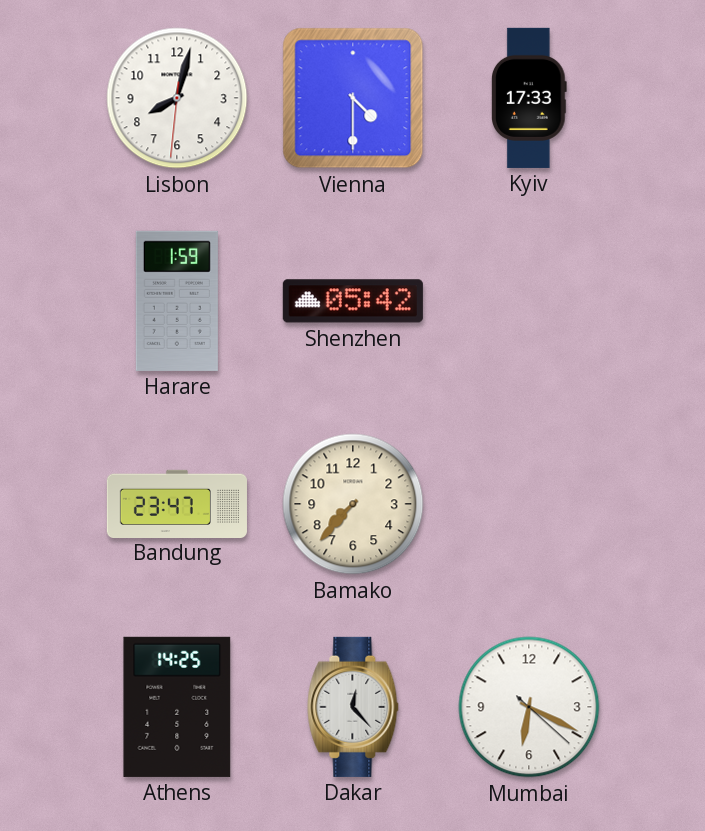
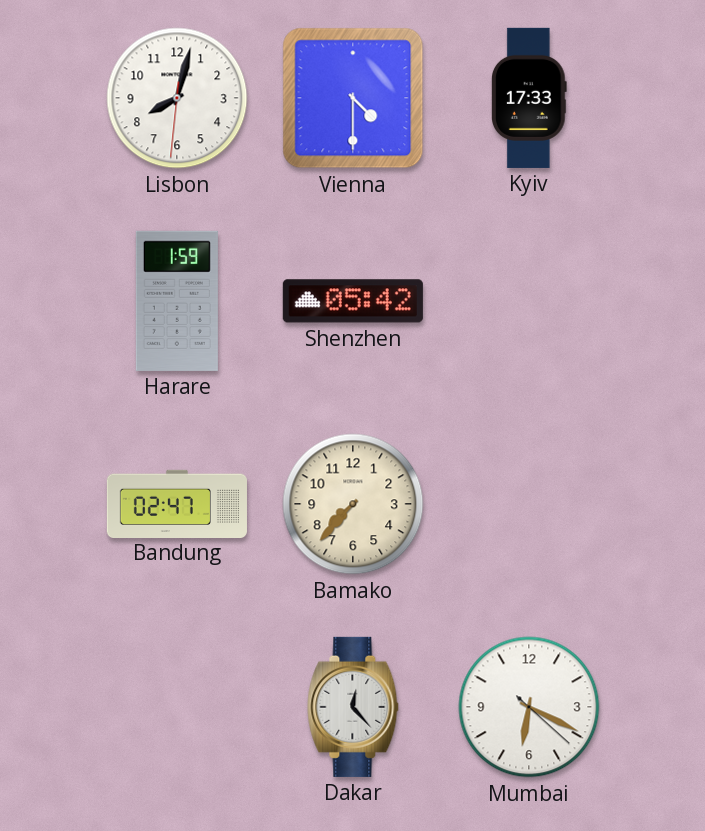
Bandung: 23:47 -> 02:47
Athens: 14:25 -> none
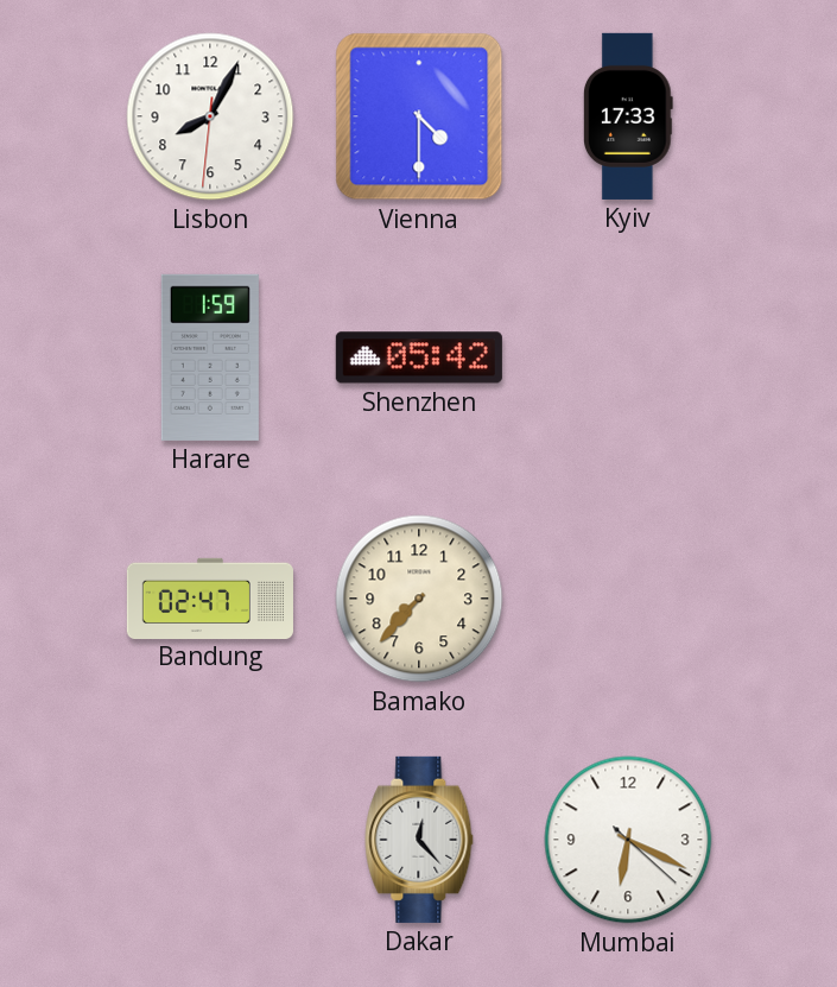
Lisbon: 8:02 -> 8:04
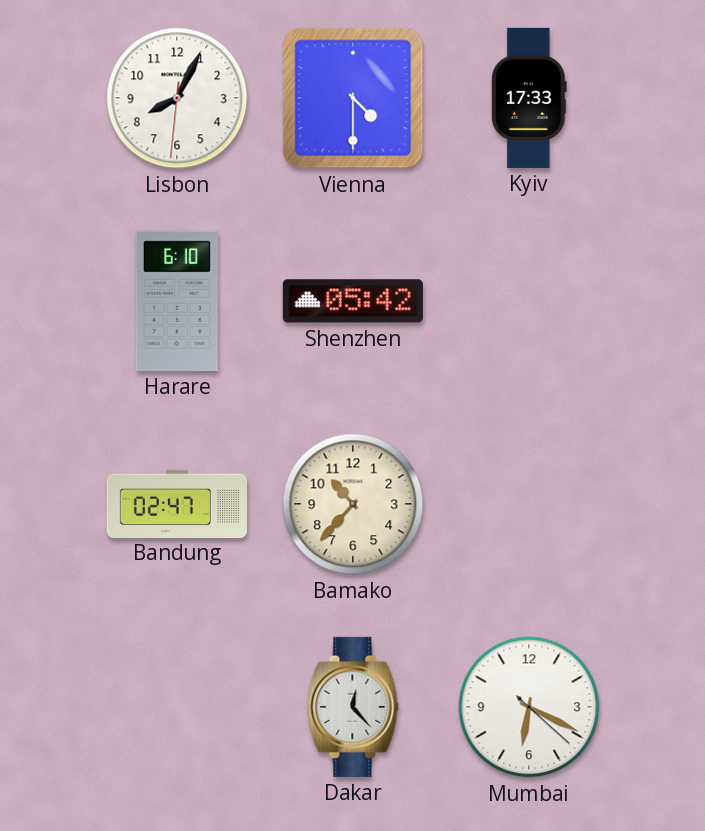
Harare: 1:59 -> 6:10
Bamako: 7:37 -> 10:37
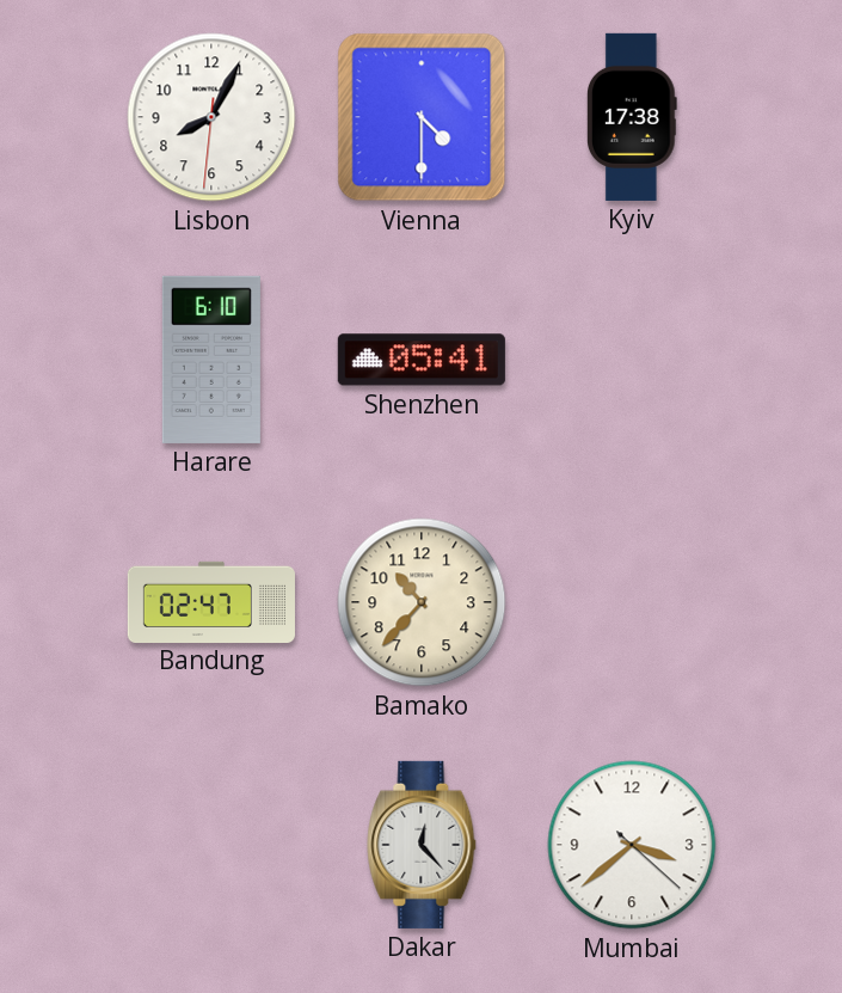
Kyiv: 17:33 -> 17:38
Shenzhen: 05:42 -> 05:41
Mumbai: 6:19 -> 3:38
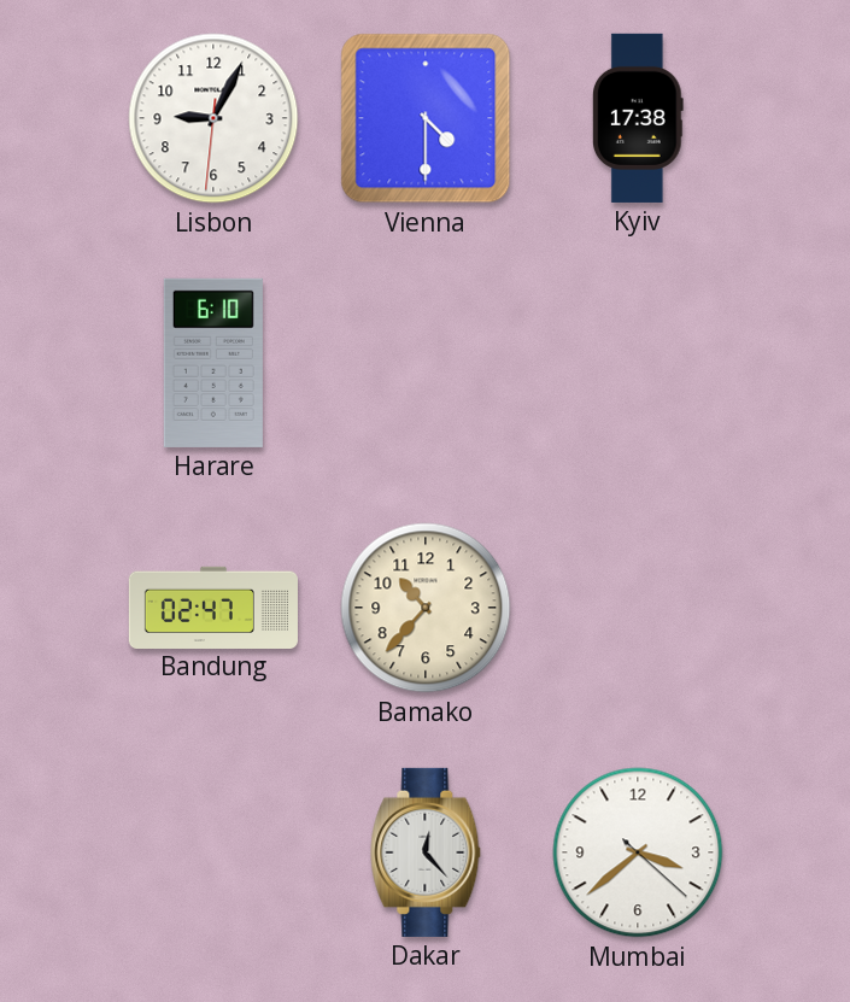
Lisbon: 8:04 -> 9:04
Shenzhen: 05:41 -> none
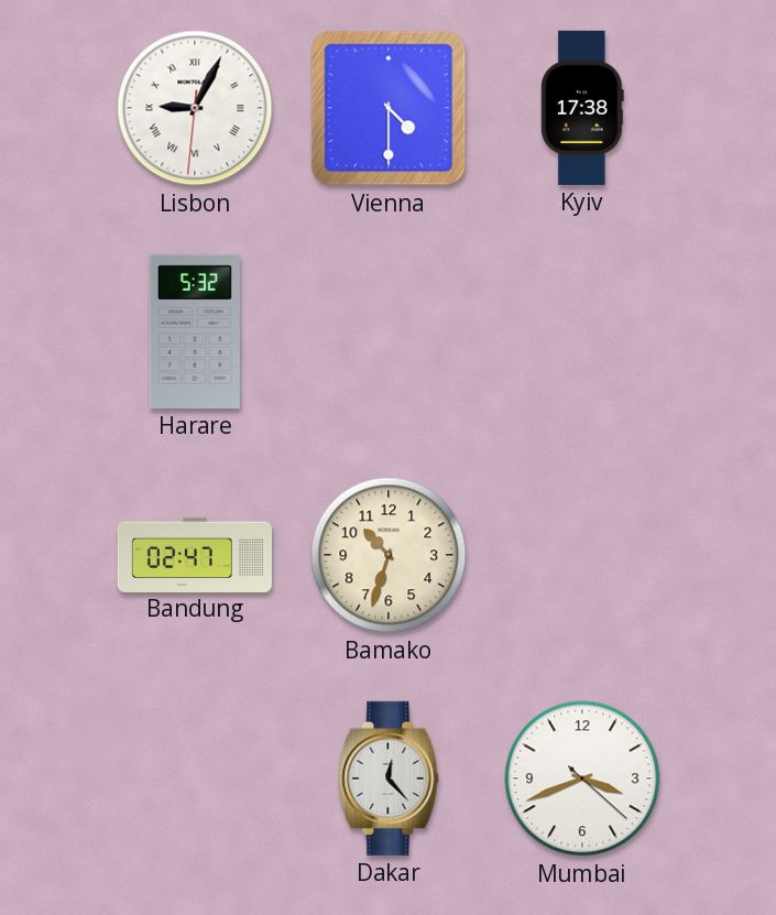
Lisbon numerals: Arabic -> Roman
Harare: 6:10 -> 5:32
Bamako: 10:37 -> 10:33
Mumbai: 3:38 -> 3:41
